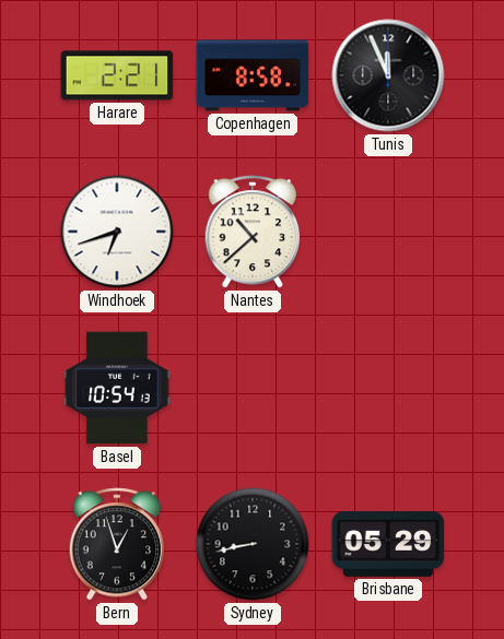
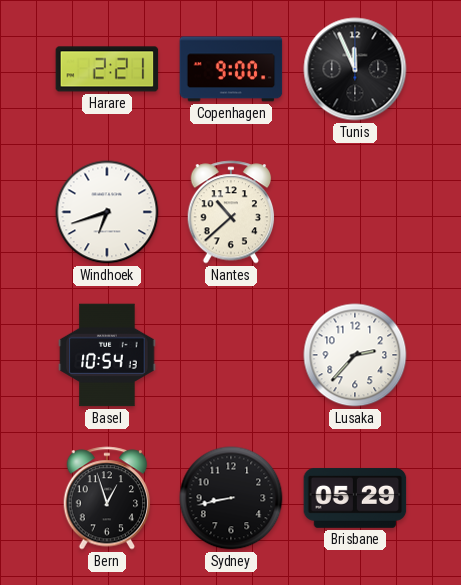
Copenhagen: 8:58 -> 9:00
Lusaka: none -> 2:37
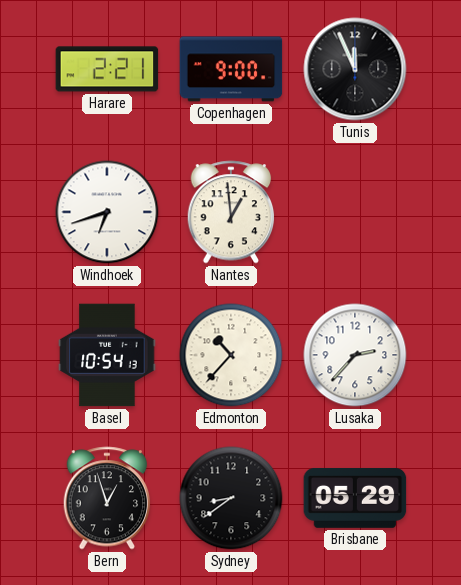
Nantes: 10:38 -> 12:59
Edmonton: none -> 10:37
Sydney: 8:43 -> 8:39
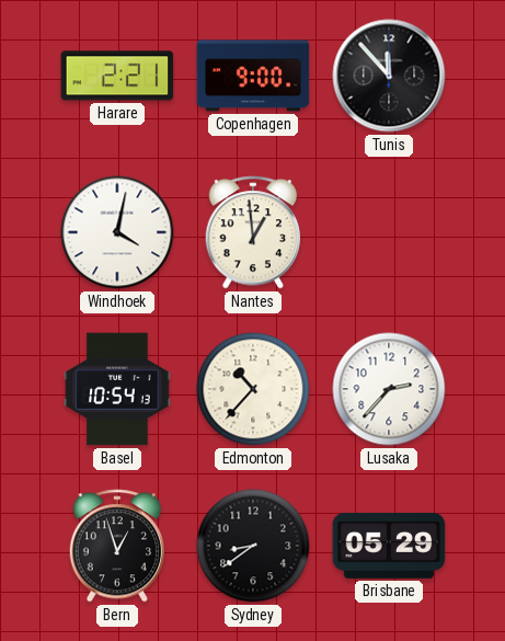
Tunis: 11:56 -> 11:53
Windhoek: 6:42 -> 4:02
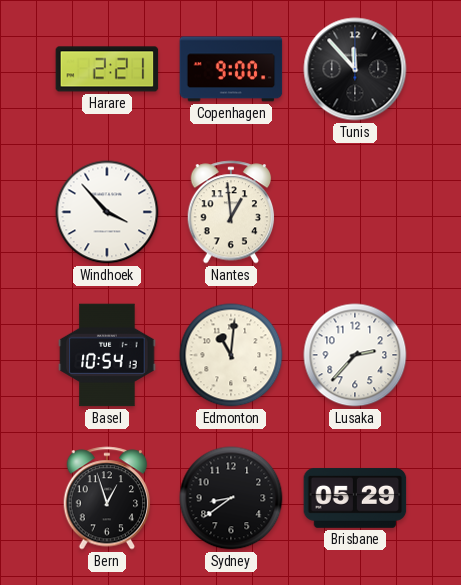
Windhoek: 4:02 -> 3:53
Edmonton: 10:37 -> 11:01
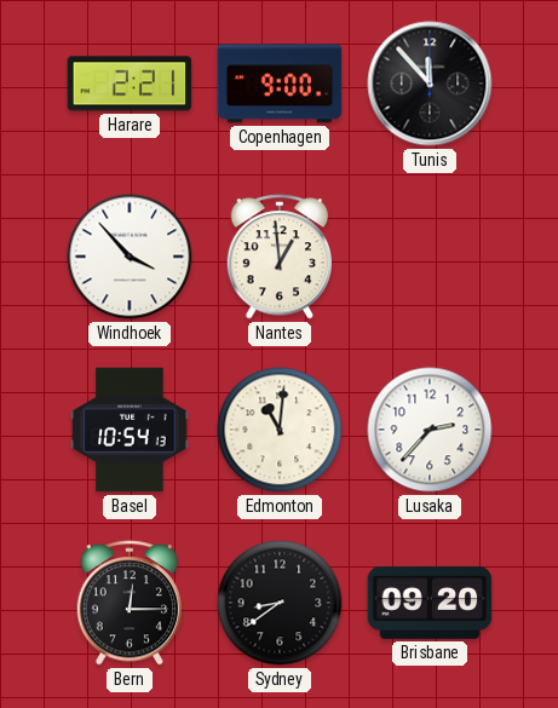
Bern: 12:57 -> 12:15
Brisbane: 05:29 -> 09:20
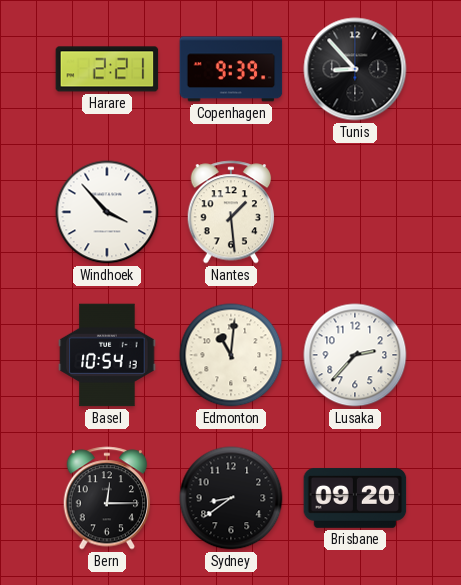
Copenhagen: 9:00 -> 9:39
Tunis: 11:53 -> 8:53
Nantes: 12:59 -> 1:29
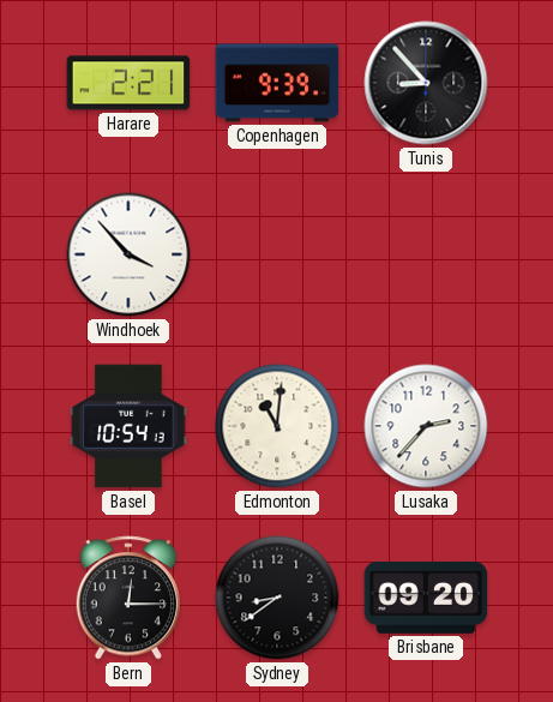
Nantes: 1:29 -> none
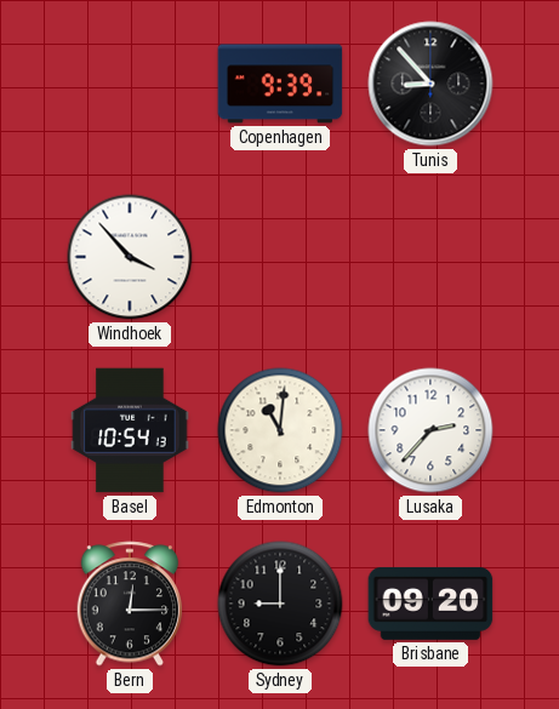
Harare: 2:21 -> none
Sydney: 8:39 -> 9:00
